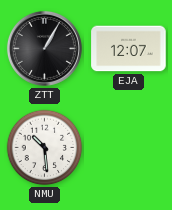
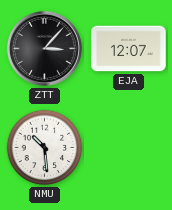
ZTT: 1:05 -> 3:07
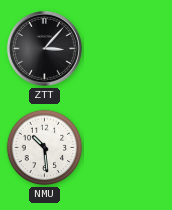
EJA: 12:07 -> none
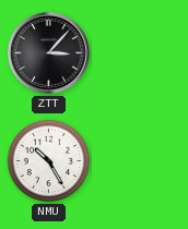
NMU: 10:29 -> 10:25
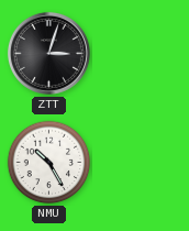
ZTT: 3:07 -> 3:03
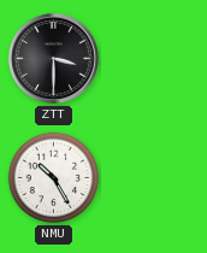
ZTT: 3:03 -> 3:30
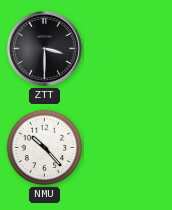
NMU: 10:25 -> 10:23
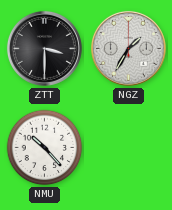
NGZ: none -> 1:35
